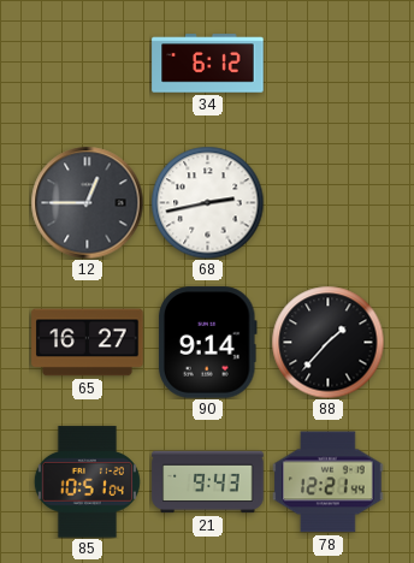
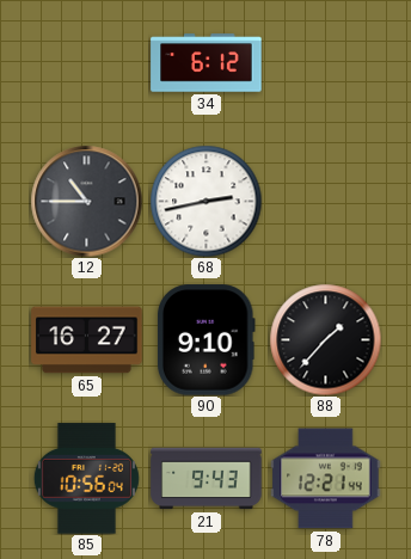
12: 12:45 -> 10:45
90: 9:14 -> 9:10
85: 10:51 -> 10:56
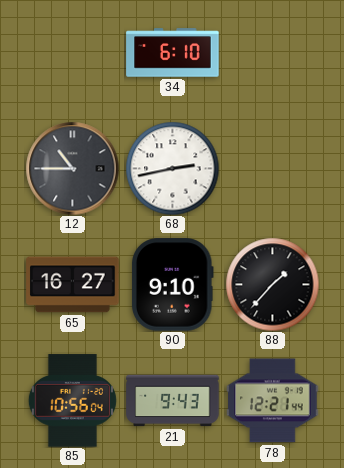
34: 6:12 -> 6:10
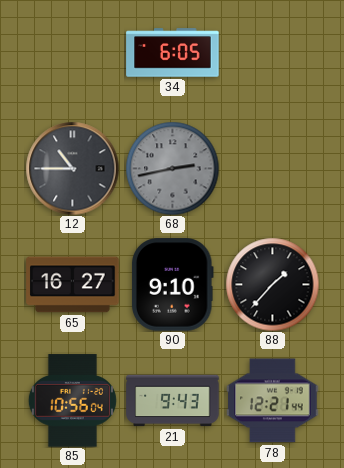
34: 6:10 -> 6:05
68 dial: white -> grey
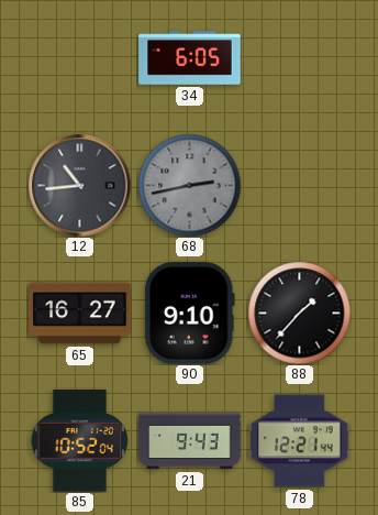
12: 10:45 -> 10:44
85: 10:56 -> 10:52
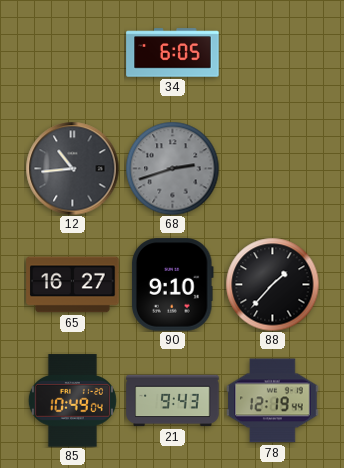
68: 2:43 -> 2:42
85: 10:52 -> 10:49
78: 12:21 -> 12:19
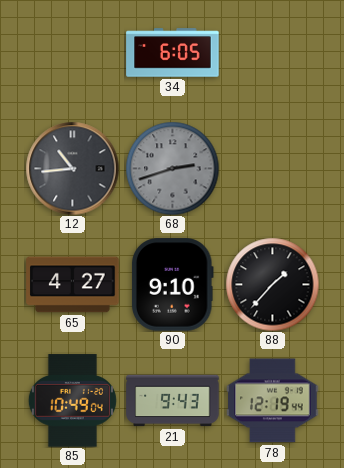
65: 16:27 -> 4:27
